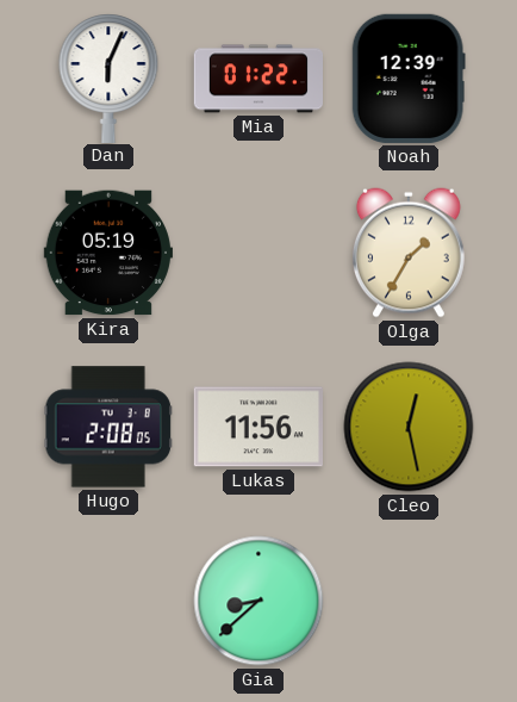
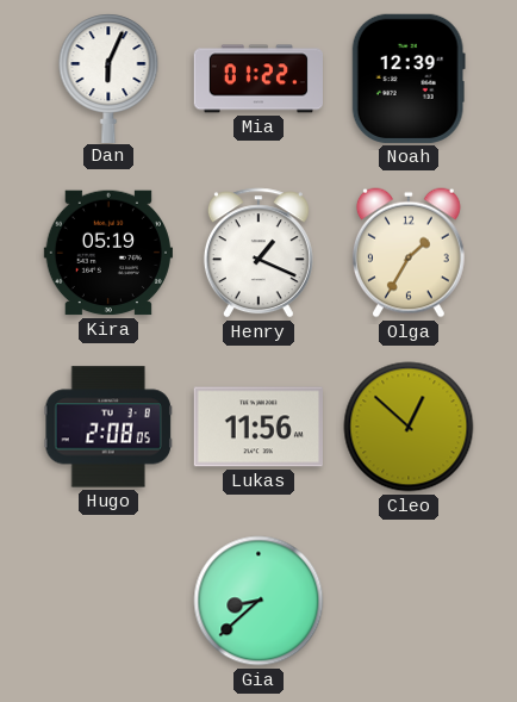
Henry: none -> 1:19
Cleo: 12:28 -> 12:52
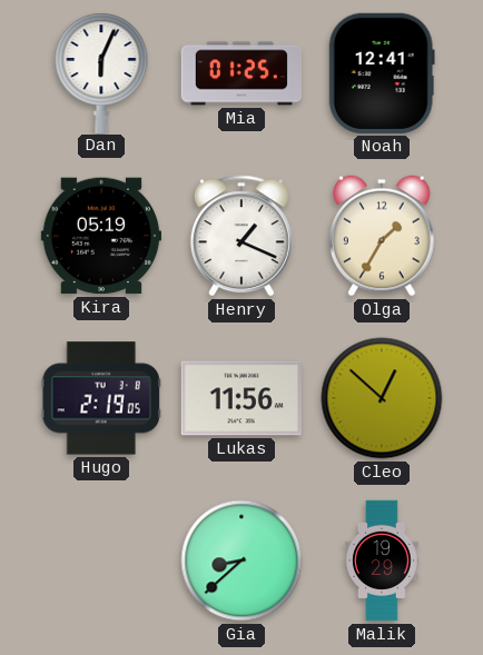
Mia: 01:22 -> 01:25
Noah: 12:39 -> 12:41
Hugo: 2:08 -> 2:19
Malik: none -> 19:29
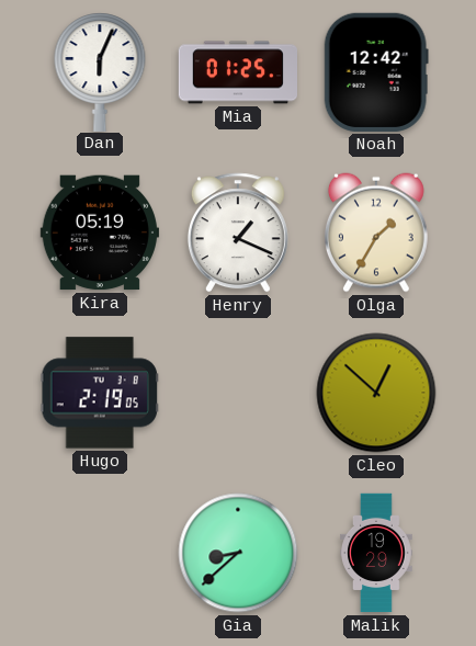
Noah: 12:41 -> 12:42
Lukas: 11:56 -> none
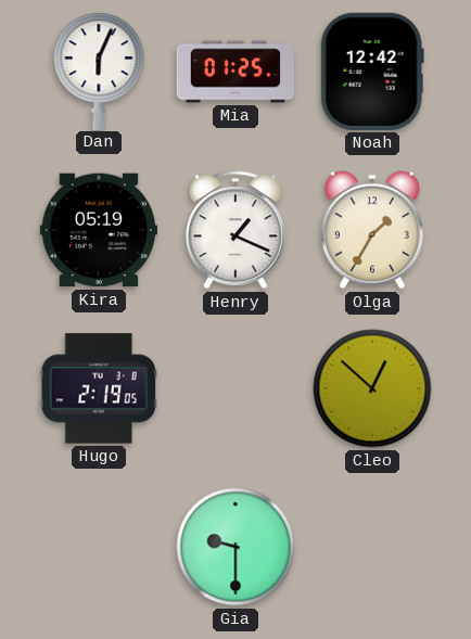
Gia: 8:38 -> 9:30
Malik: 19:29 -> none
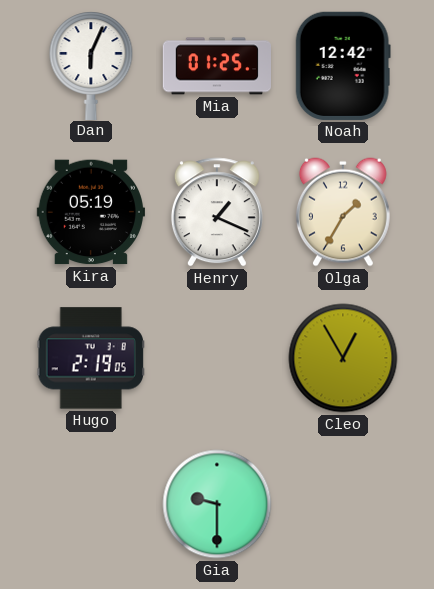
Cleo: 12:52 -> 12:55
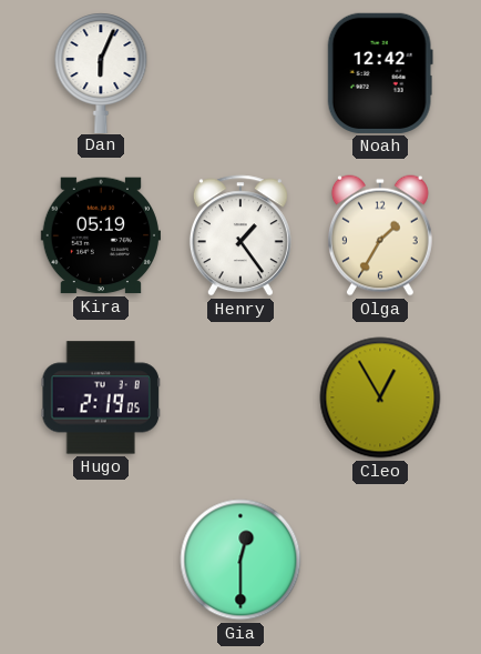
Mia: 01:25 -> none
Henry: 1:19 -> 1:24
Gia: 9:30 -> 12:30
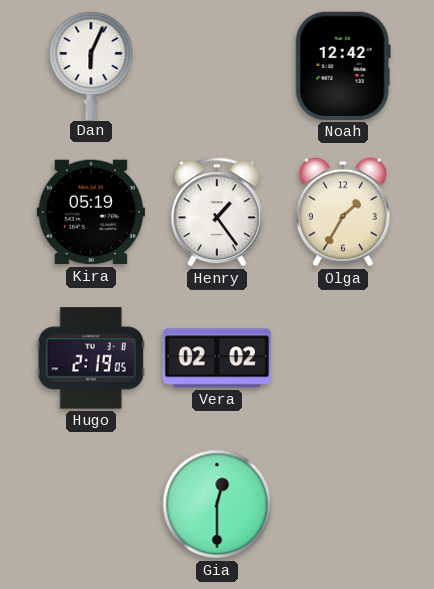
Vera: none -> 02:02
Cleo: 12:55 -> none
